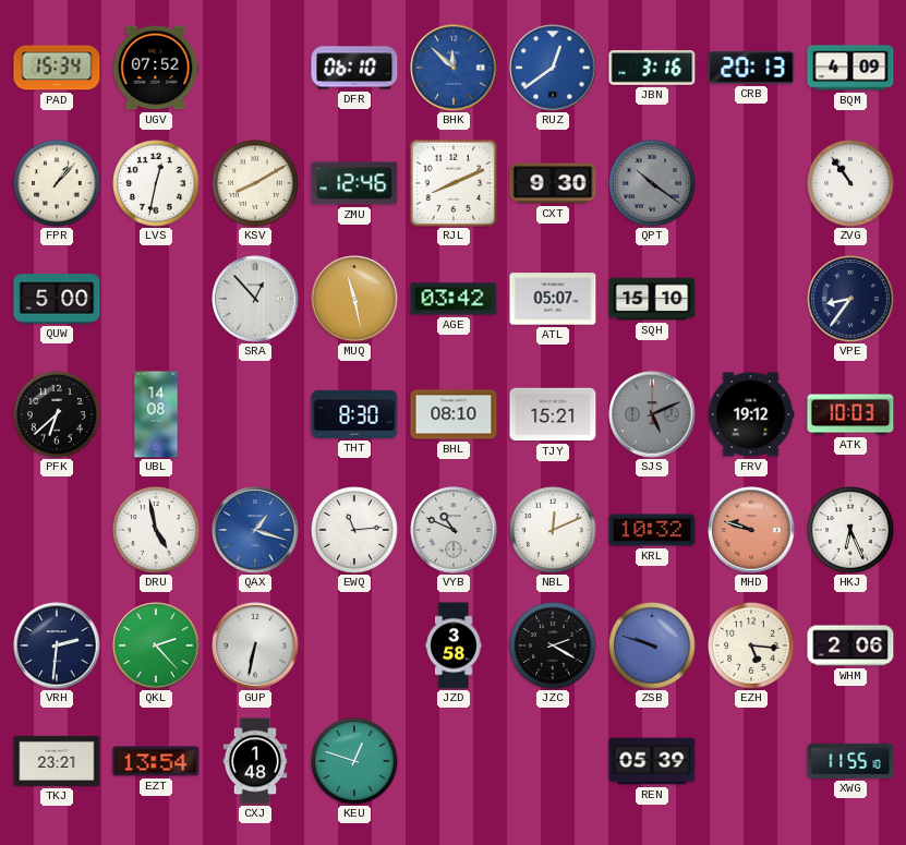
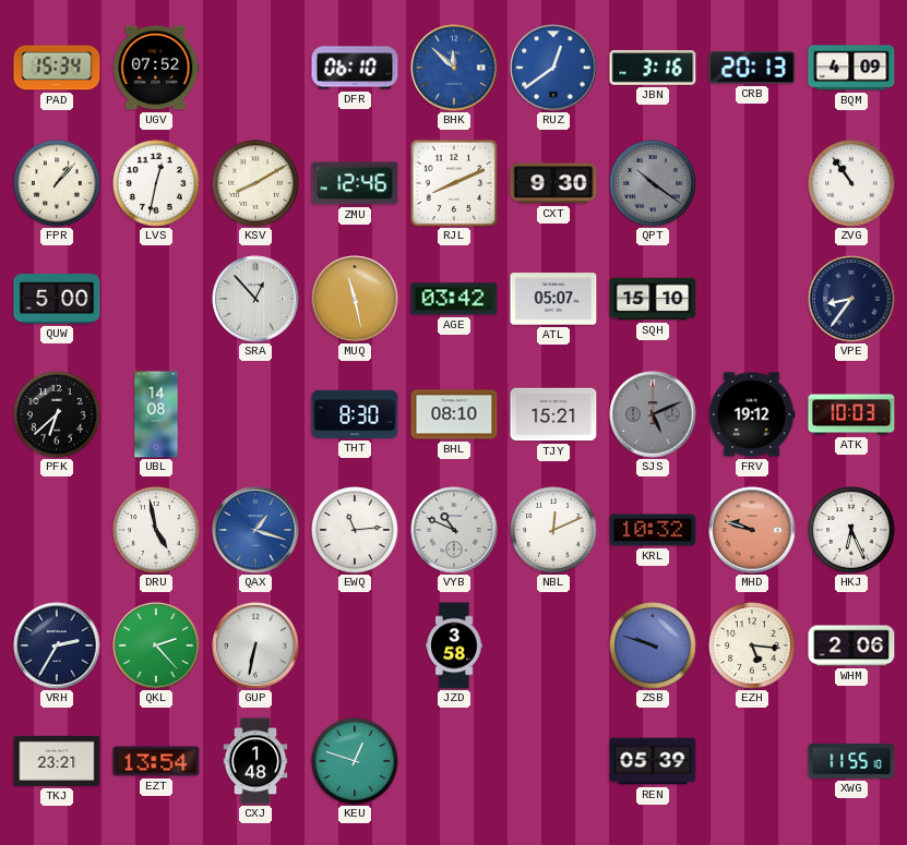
VRH: 2:31 -> 2:35
JZC: 2:20 -> none
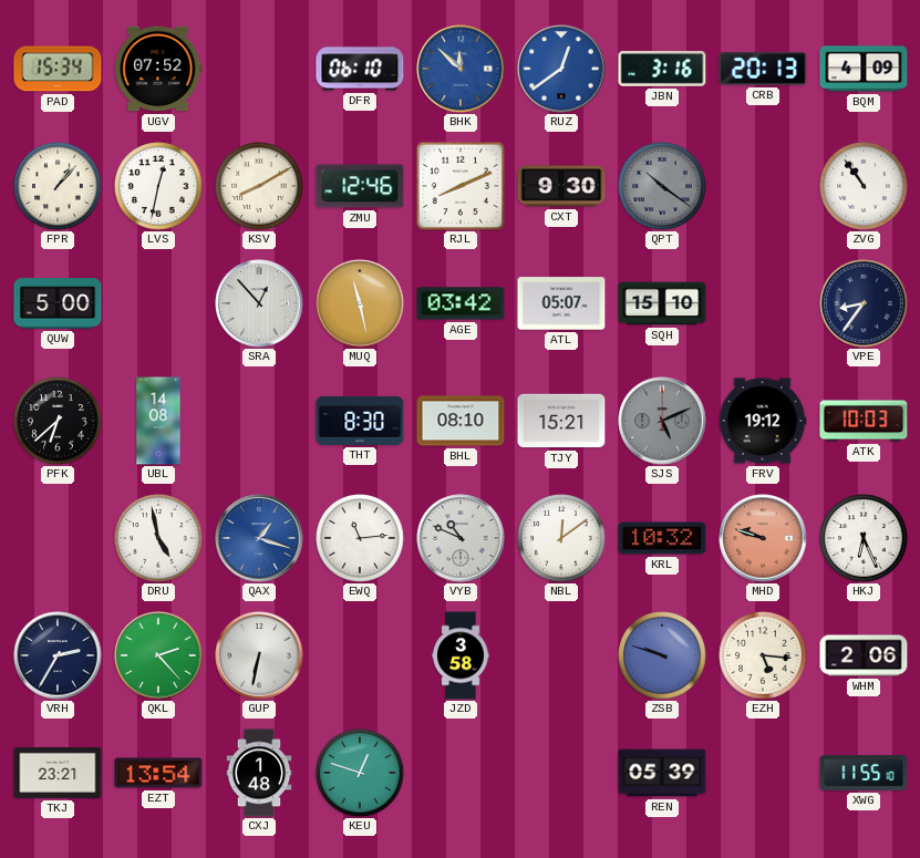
NBL: 12:11 -> 12:09
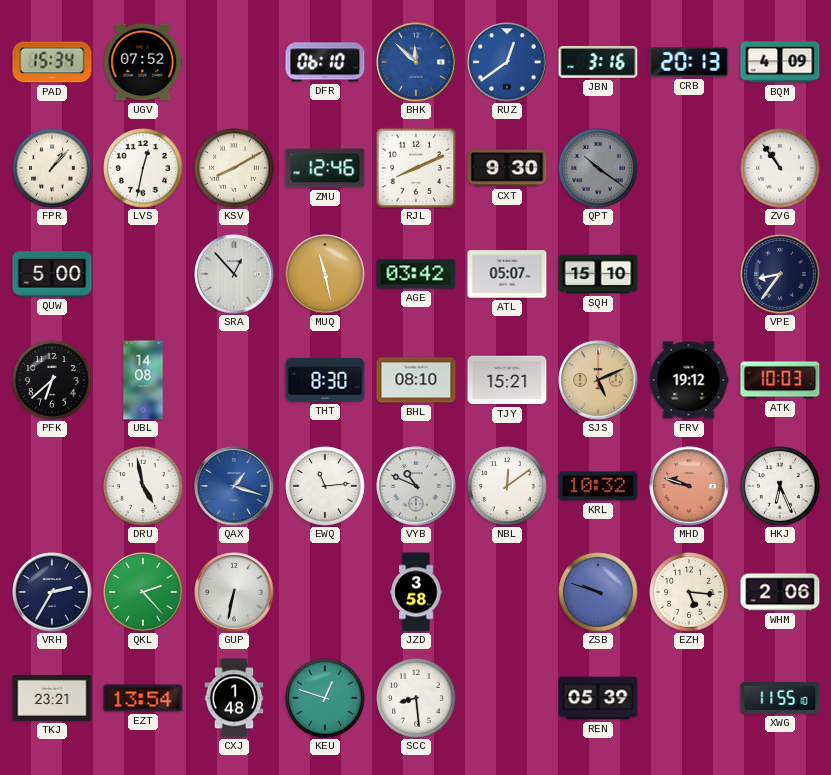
SJS dial: grey -> champagne
SCC: none -> 8:29
